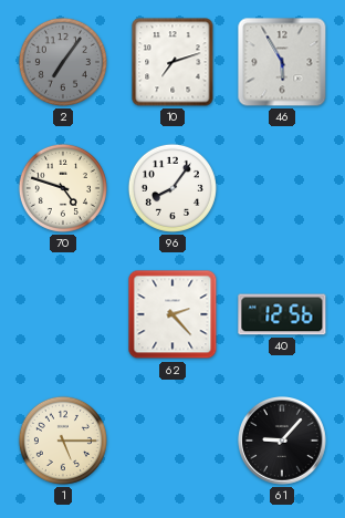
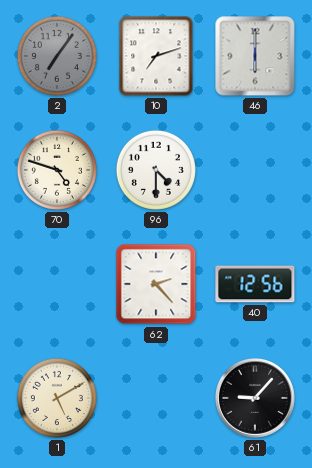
46: 5:55 -> 6:00
96: 8:06 -> 4:30
1: 5:15 -> 5:10
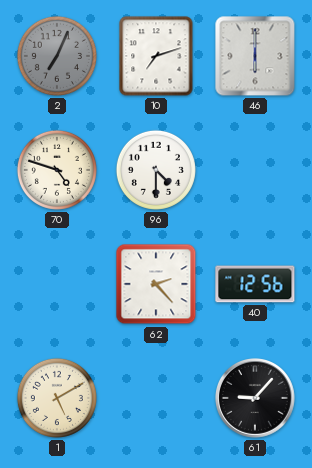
2: 7:06 -> 7:04
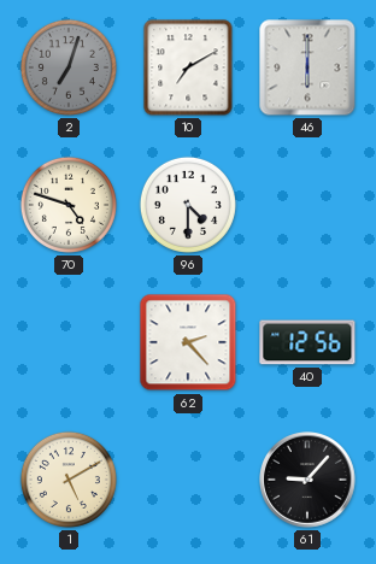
2: 7:04 -> 7:03
10: 7:12 -> 7:10
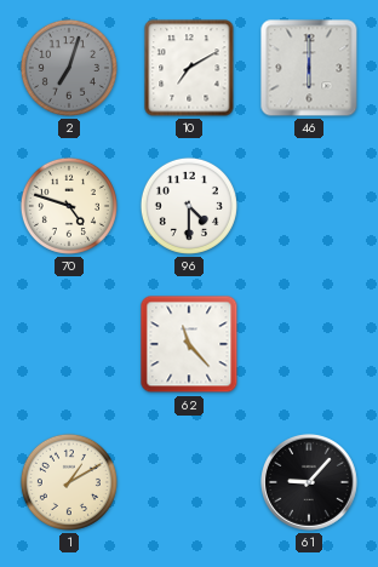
62: 2:23 -> 11:23
40: 12:56 -> none
1: 5:10 -> 1:10
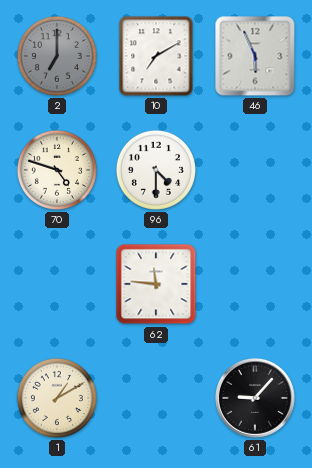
2: 7:03 -> 7:00
46: 6:00 -> 5:56
62: 11:23 -> 11:46
